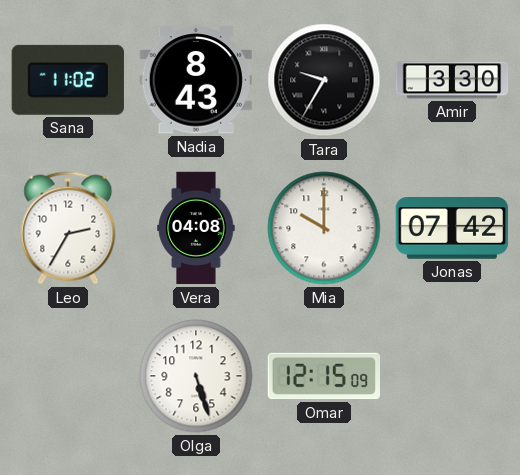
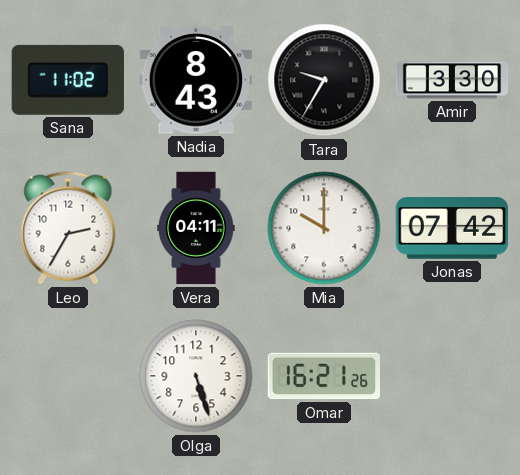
Vera: 04:08 -> 04:11
Omar: 12:15 -> 16:21
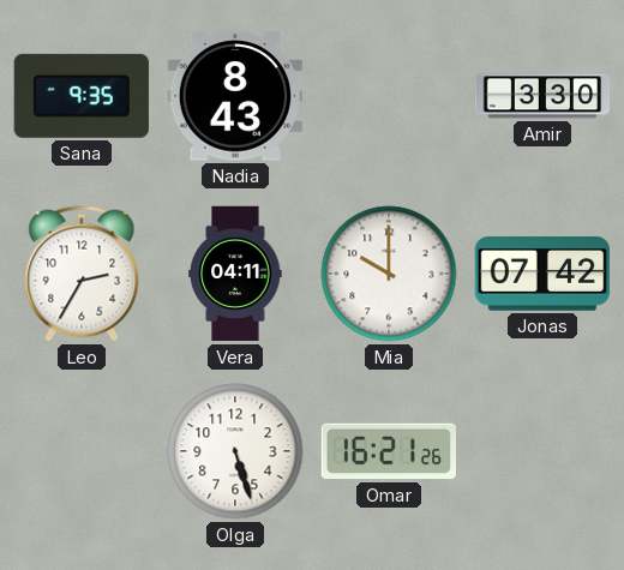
Sana: 11:02 -> 9:35
Tara: 9:35 -> none
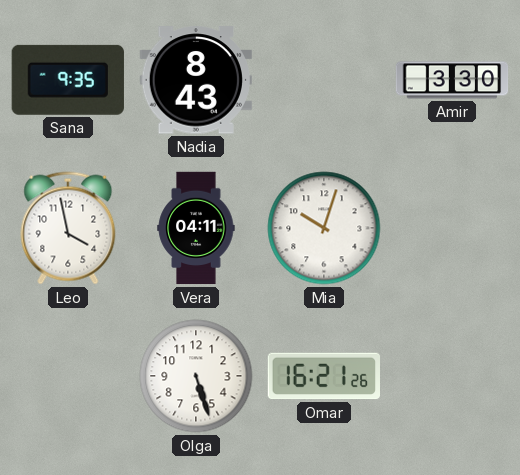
Leo: 2:35 -> 3:58
Mia: 10:00 -> 10:03
Jonas: 07:42 -> none
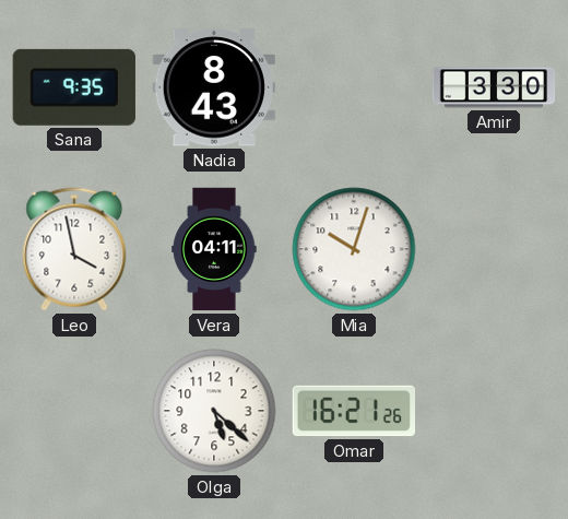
Olga: 5:27 -> 5:22
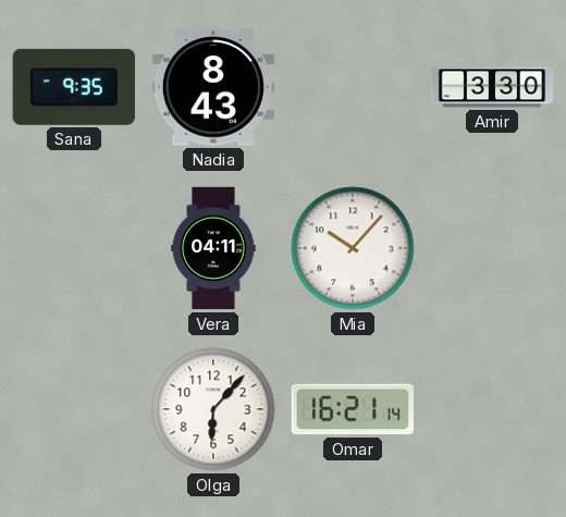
Leo: 3:58 -> none
Mia: 10:03 -> 10:07
Olga: 5:22 -> 6:07
Omar: 16:21:26 -> 16:21:14
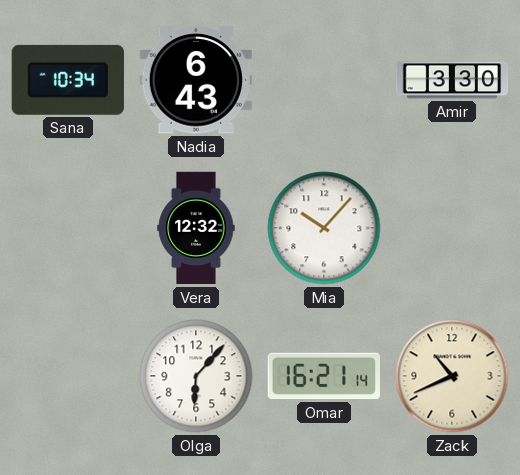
Sana: 9:35 -> 10:34
Nadia: 8:43 -> 6:43
Vera: 04:11 -> 12:32
Zack: none -> 10:41
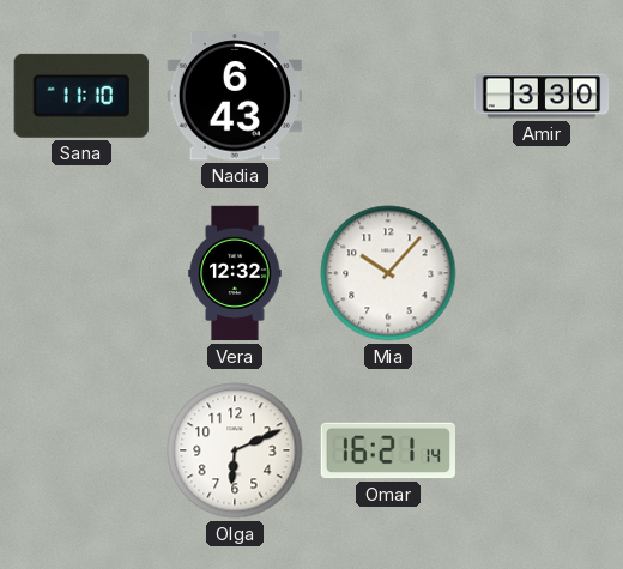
Sana: 10:34 -> 11:10
Olga: 6:07 -> 6:11
Zack: 10:41 -> none
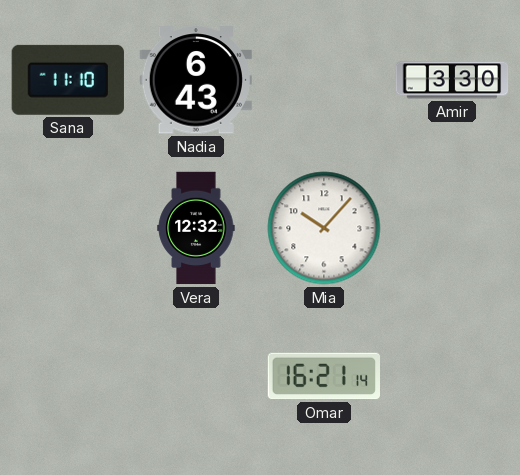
Olga: 6:11 -> none
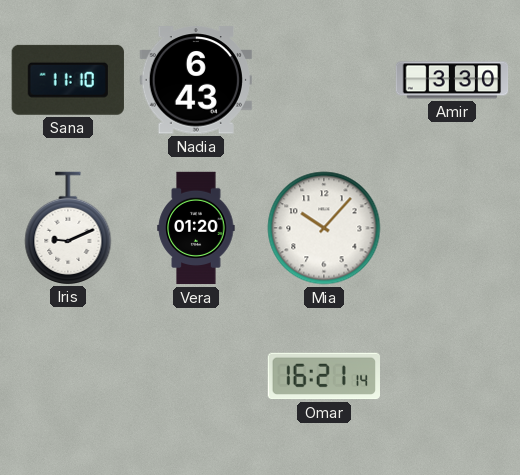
Iris: none -> 9:11
Vera: 12:32 -> 01:20
